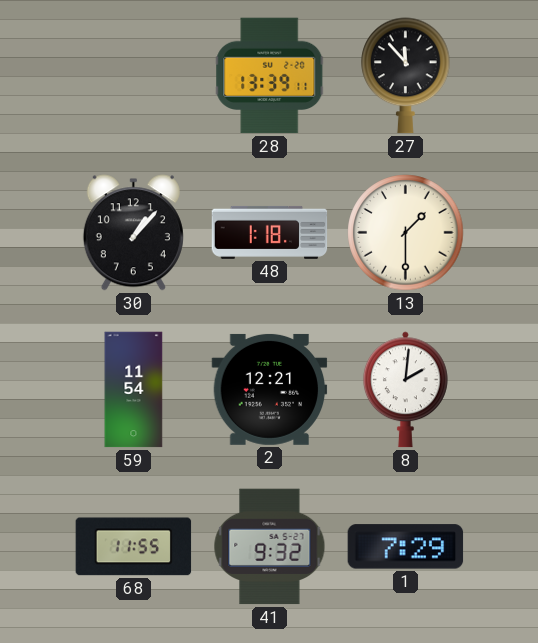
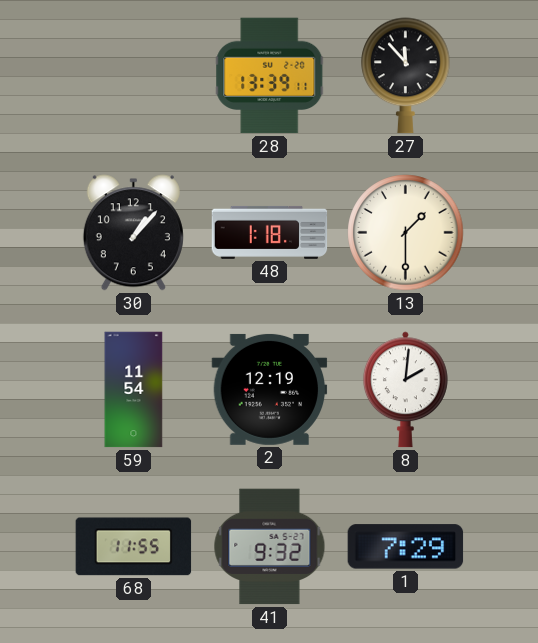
2: 12:21 -> 12:19
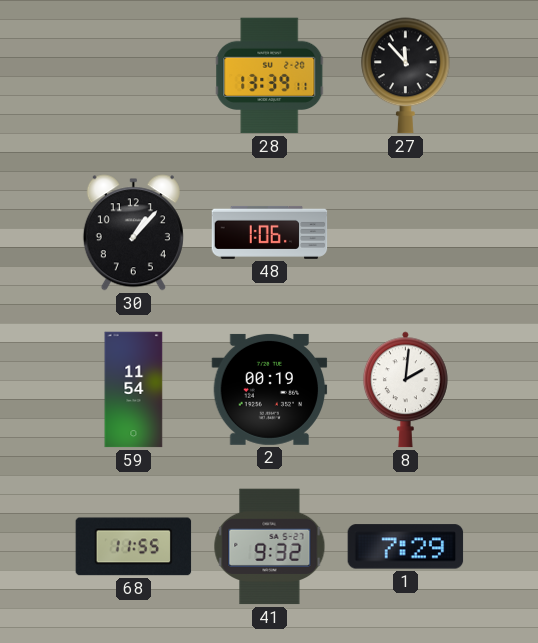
48: 1:18 -> 1:06
13: 1:30 -> none
2: 12:19 -> 00:19
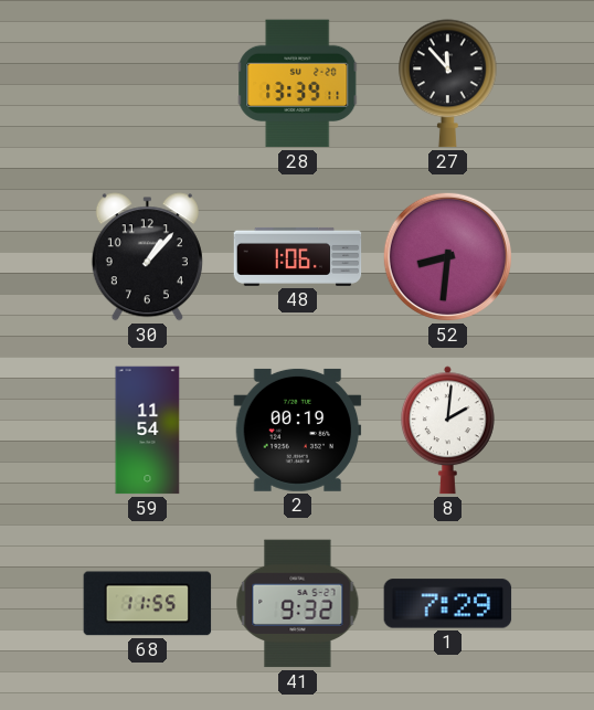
52: none -> 8:31
